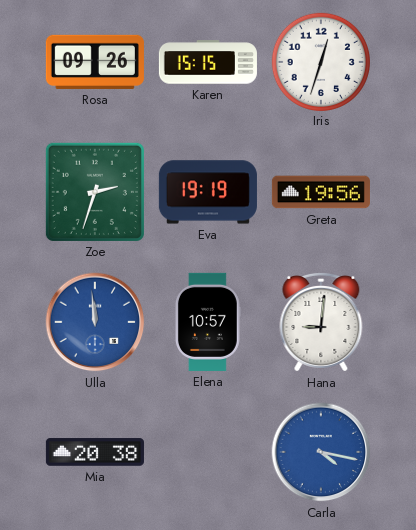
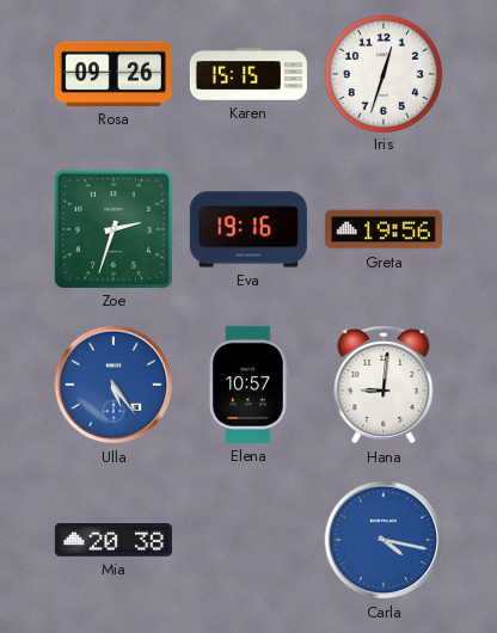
Eva: 19:19 -> 19:16
Ulla: 11:59 -> 5:24
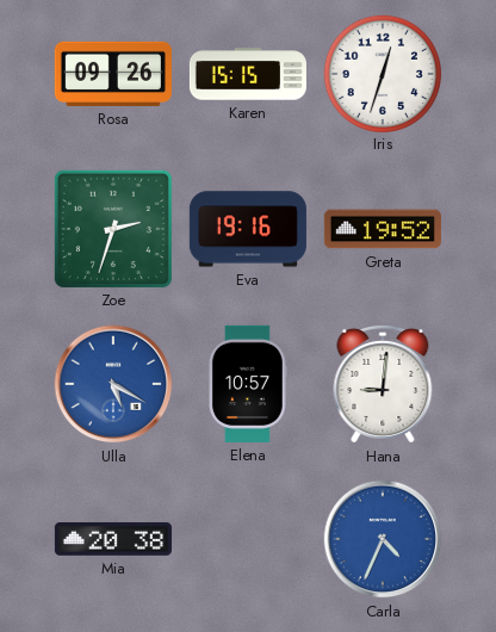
Greta: 19:56 -> 19:52
Ulla: 5:24 -> 5:20
Carla: 4:17 -> 4:34
